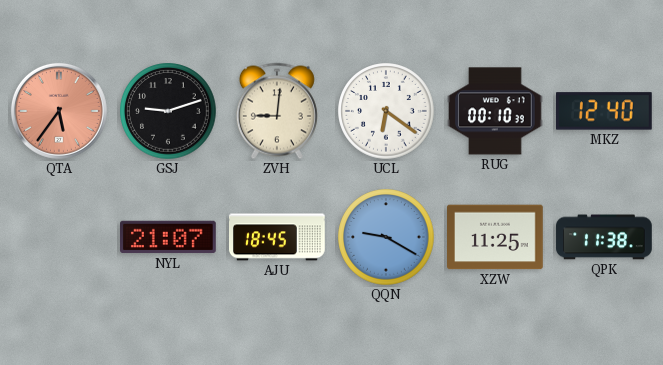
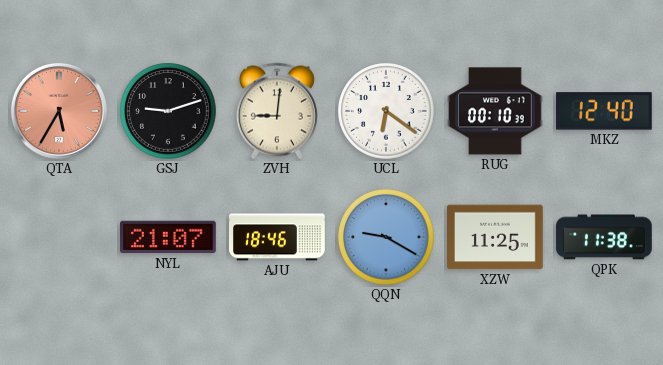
QTA: 5:36 -> 5:35
AJU: 18:45 -> 18:46
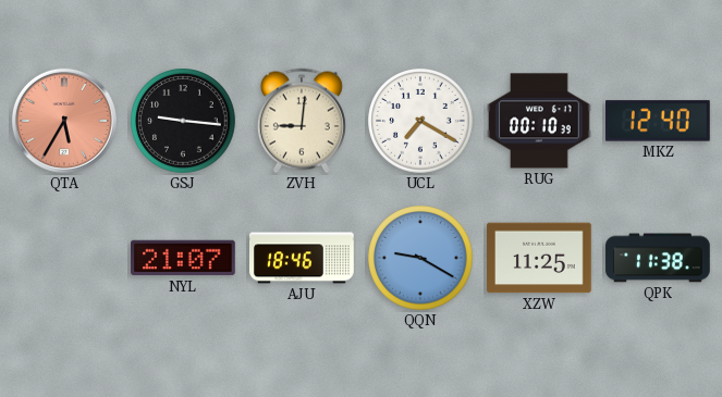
GSJ: 9:12 -> 9:16
UCL: 6:21 -> 7:20
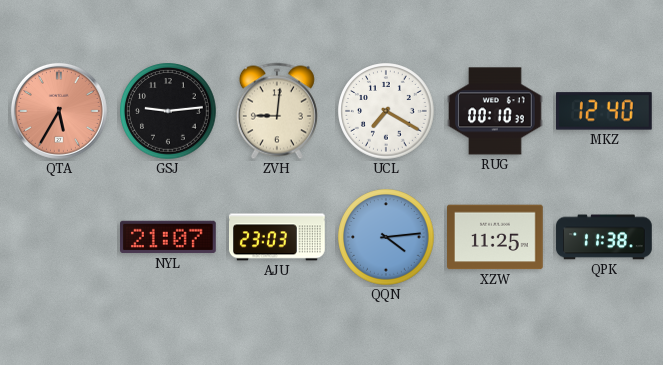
GSJ: 9:16 -> 9:14
AJU: 18:46 -> 23:03
QQN: 9:20 -> 4:14
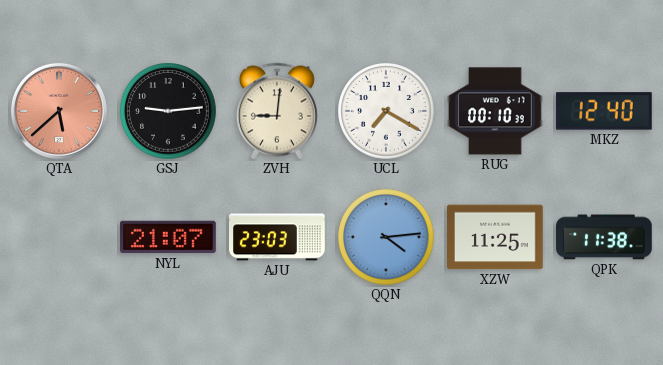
QTA: 5:35 -> 5:38
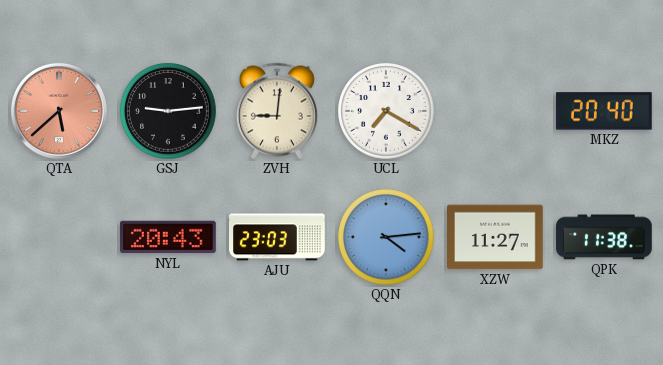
RUG: 00:10 -> none
MKZ: 12:40 -> 20:40
NYL: 21:07 -> 20:43
XZW: 11:25 -> 11:27
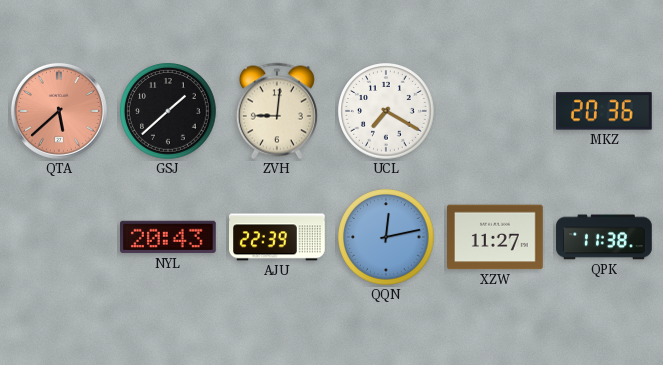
GSJ: 9:14 -> 1:38
MKZ: 20:40 -> 20:36
AJU: 23:03 -> 22:39
QQN: 4:14 -> 12:13
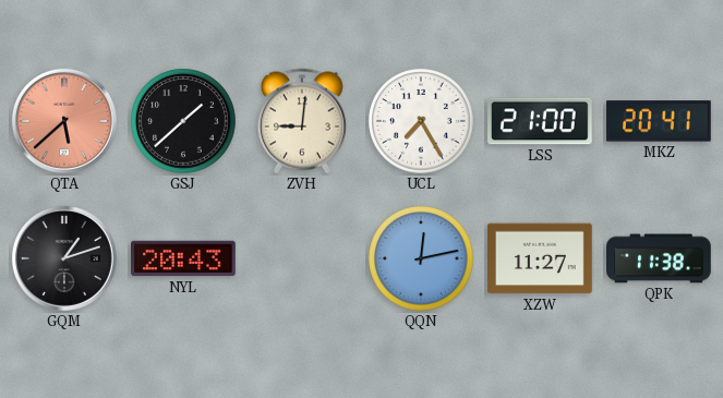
UCL: 7:20 -> 7:25
LSS: none -> 21:00
MKZ: 20:36 -> 20:41
GQM: none -> 1:12
AJU: 22:39 -> none
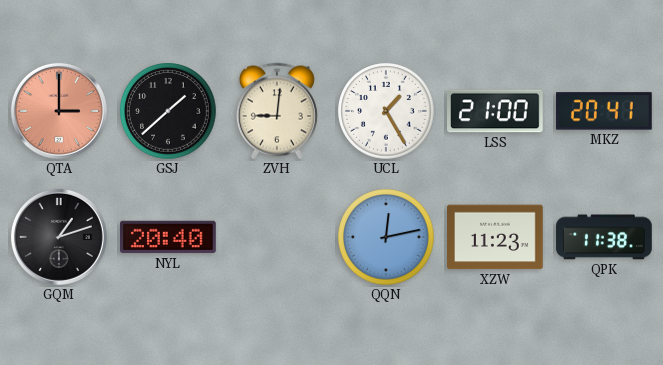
QTA: 5:38 -> 3:00
UCL: 7:25 -> 1:25
NYL: 20:43 -> 20:40
XZW: 11:27 -> 11:23
